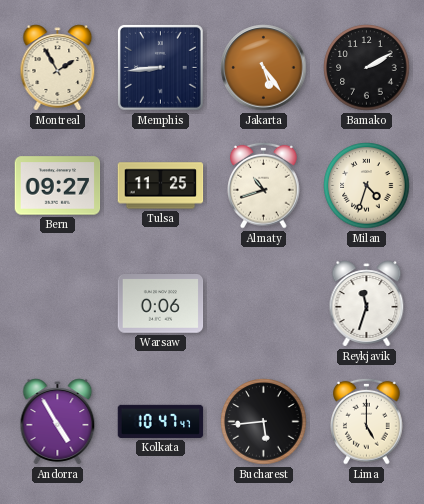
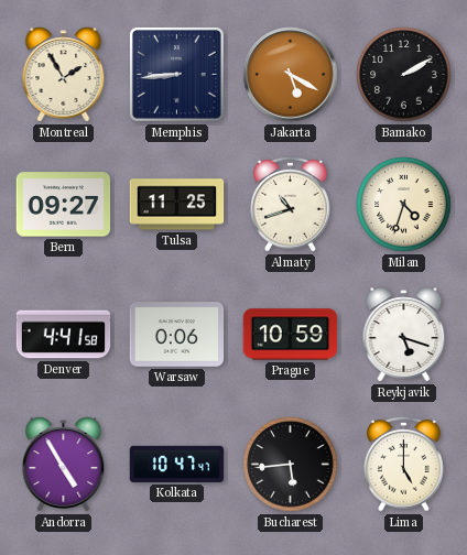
Jakarta: 5:24 -> 5:20
Denver: none -> 4:41
Prague: none -> 10:59
Reykjavik: 11:33 -> 5:18
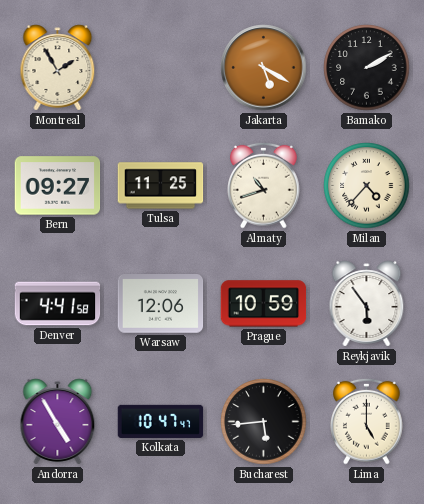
Memphis: 8:44 -> none
Milan: 4:33 -> 4:37
Warsaw: 0:06 -> 12:06
Reykjavik: 5:18 -> 5:54
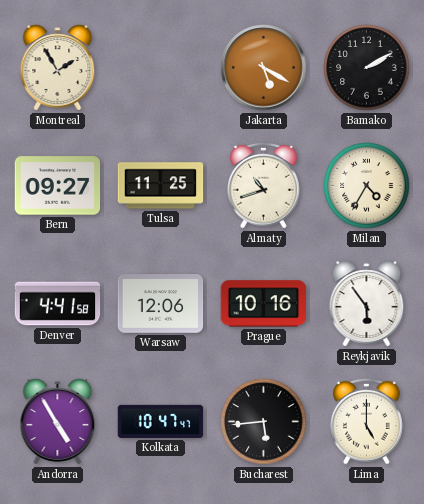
Milan: 4:37 -> 4:35
Prague: 10:59 -> 10:16
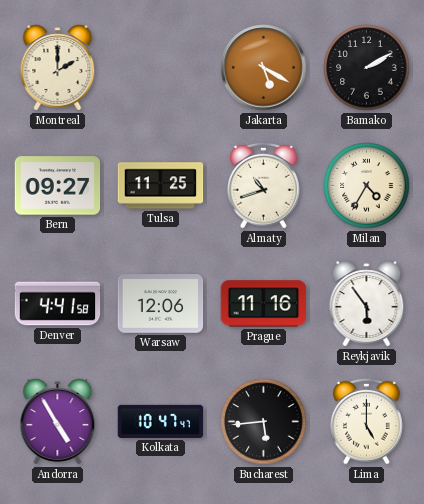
Montreal: 1:55 -> 2:00
Prague: 10:16 -> 11:16
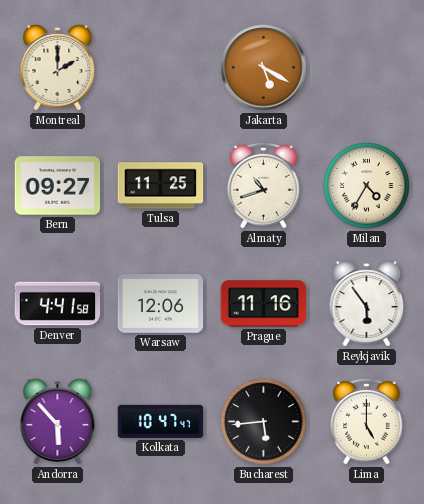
Bamako: 2:10 -> none
Andorra: 4:55 -> 5:53
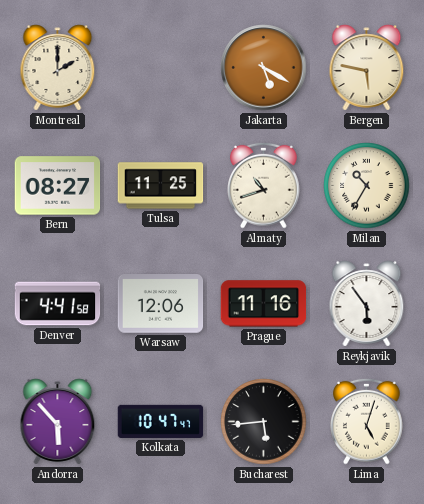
Bergen: none -> 5:47
Bern: 09:27 -> 08:27
Milan: 4:35 -> 10:35
Lima: 5:00 -> 5:03
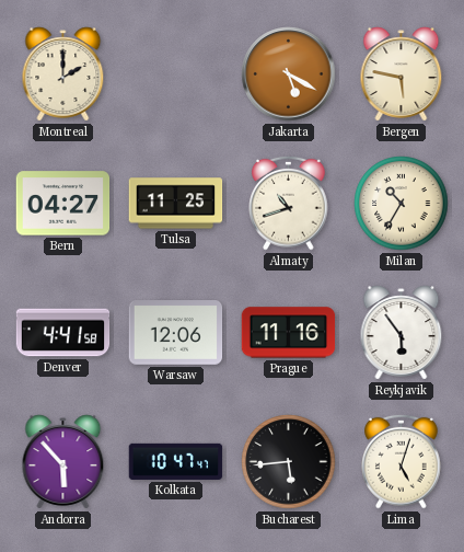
Bern: 08:27 -> 04:27
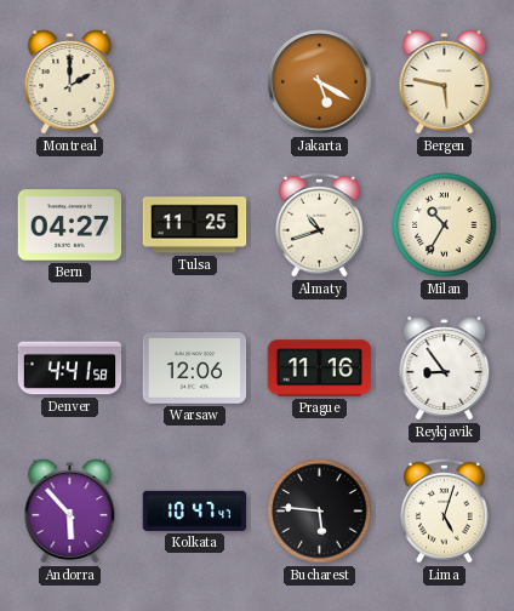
Reykjavik: 5:54 -> 8:54
Bucharest: 5:44 -> 5:46
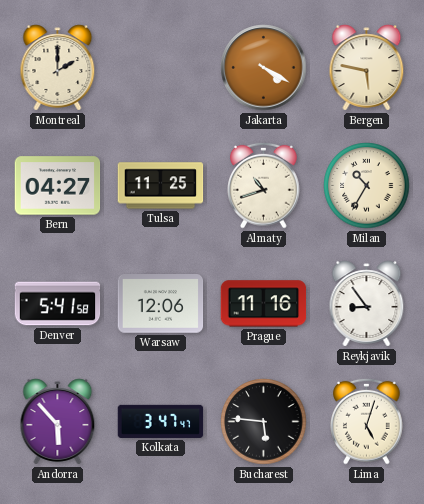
Jakarta: 5:20 -> 4:20
Denver: 4:41 -> 5:41
Kolkata: 10:47 -> 3:47
